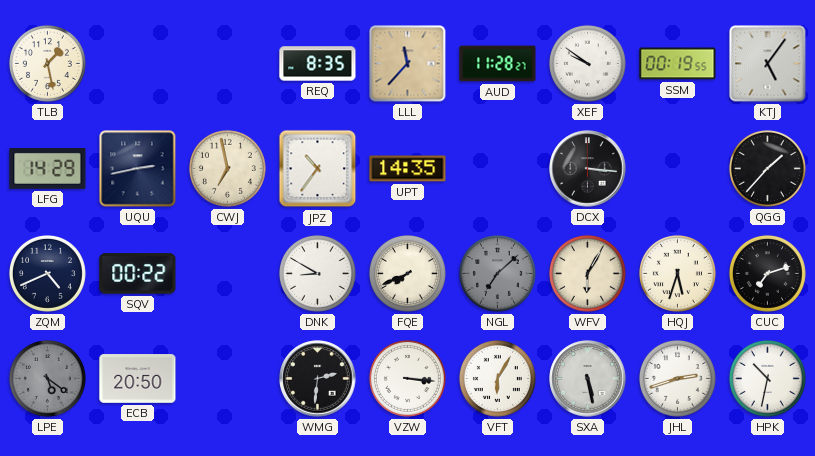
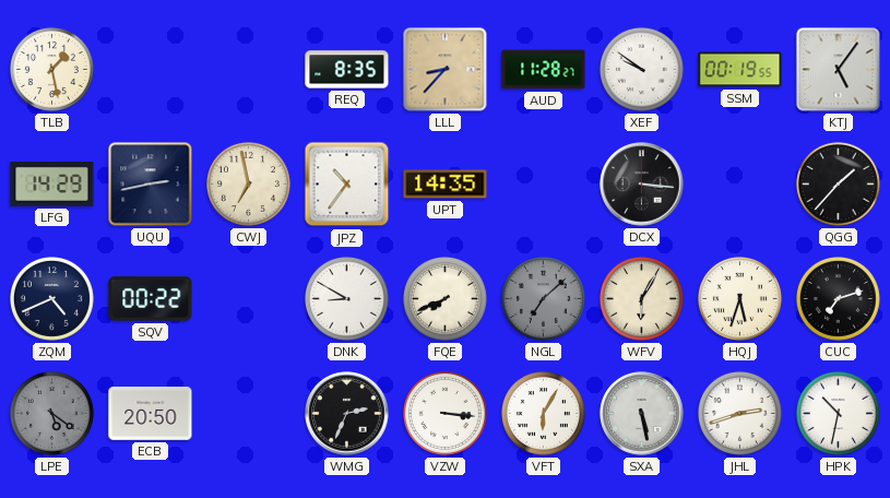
LLL: 11:37 -> 8:37
WMG: 2:31 -> 2:34
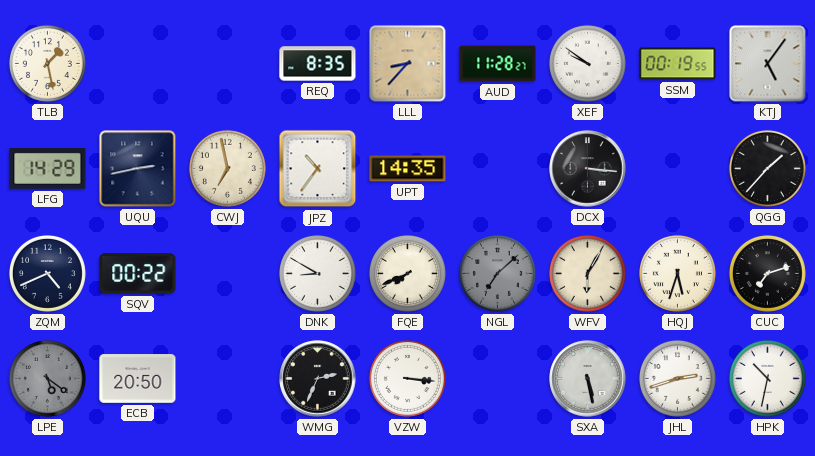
VFT: 6:05 -> none
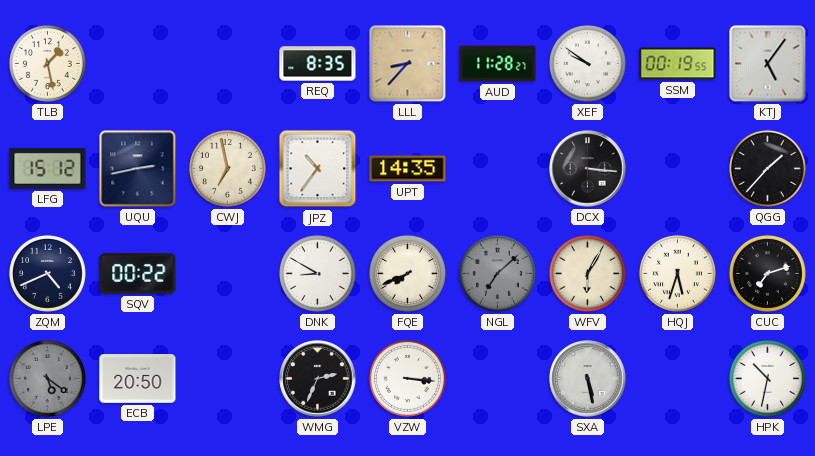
LFG: 14:29 -> 15:12
JHL: 2:42 -> none
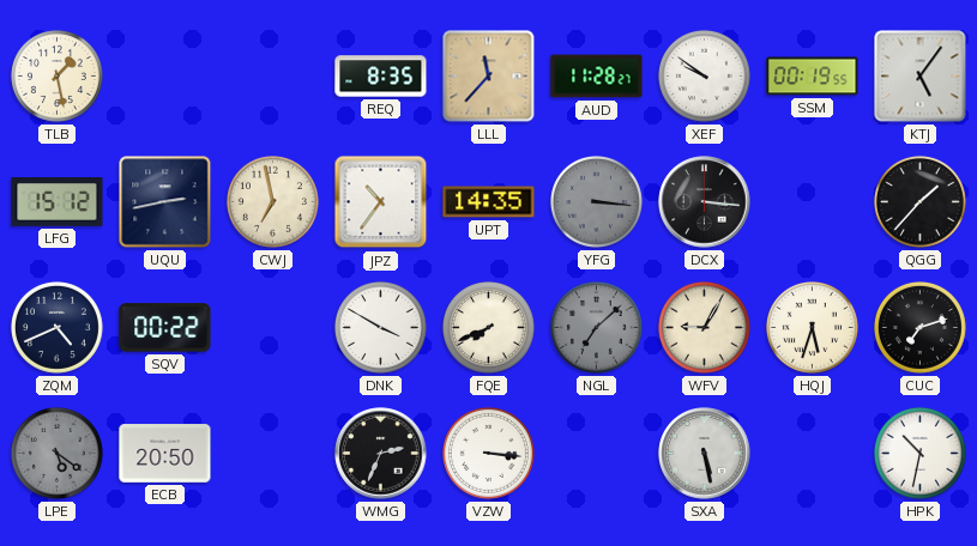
LLL: 8:37 -> 11:37
YFG: none -> 3:16
DNK: 8:50 -> 3:50
WFV: 6:05 -> 9:05
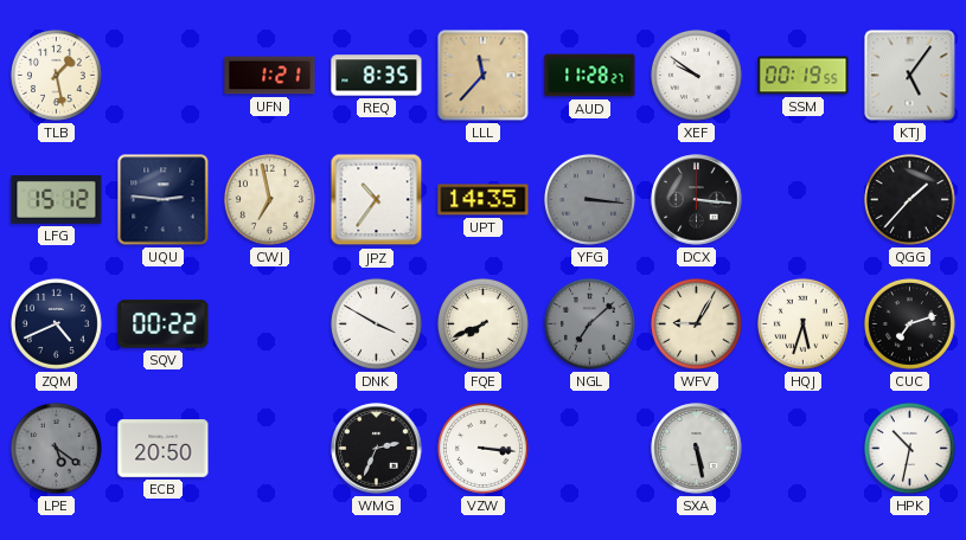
UFN: none -> 1:21
UQU: 2:43 -> 2:46
